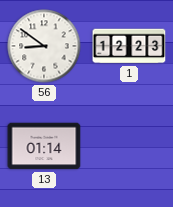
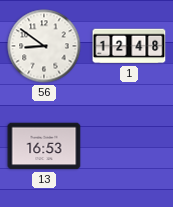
1: 12:23 -> 12:48
13: 01:14 -> 16:53
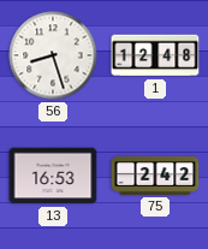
56: 8:51 -> 8:27
75: none -> 2:42
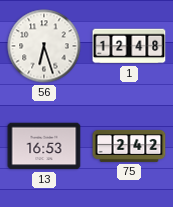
56: 8:27 -> 6:27
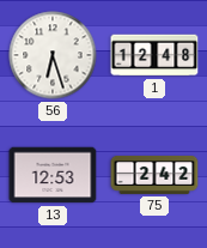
13: 16:53 -> 12:53
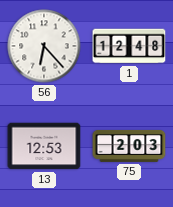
56: 6:27 -> 6:23
75: 2:42 -> 2:03
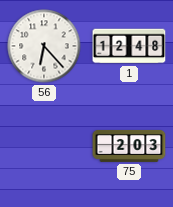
13: 12:53 -> none
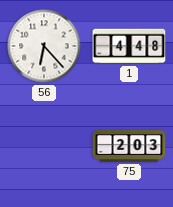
1: 12:48 -> 4:48
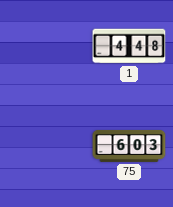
56: 6:23 -> none
75: 2:03 -> 6:03
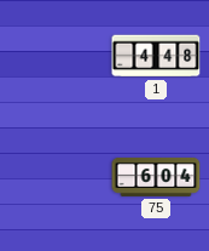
75: 6:03 -> 6:04
